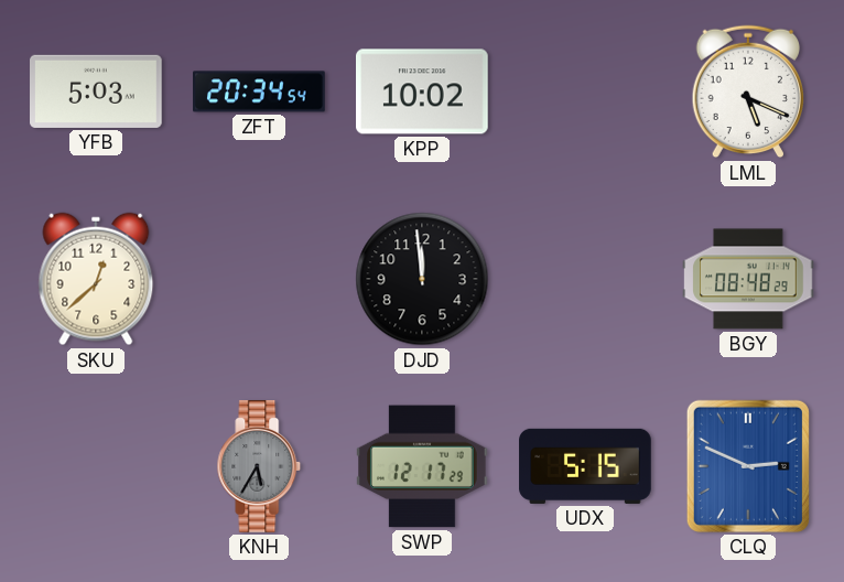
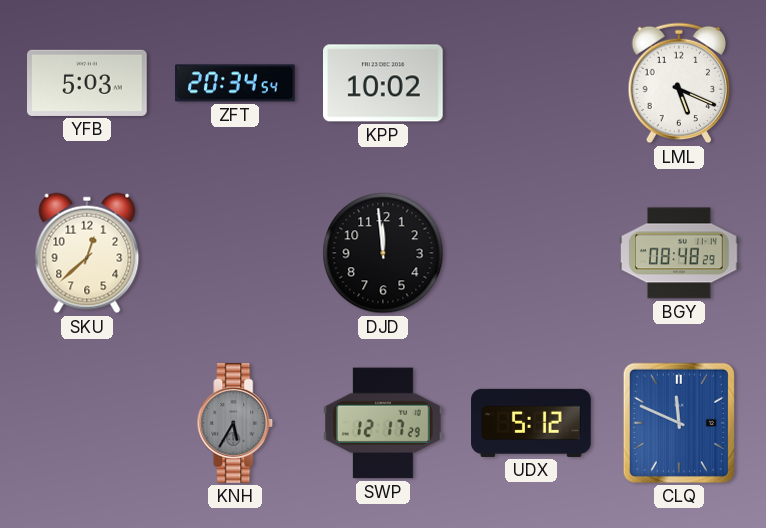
UDX: 5:15 -> 5:12
CLQ: 2:49 -> 11:49
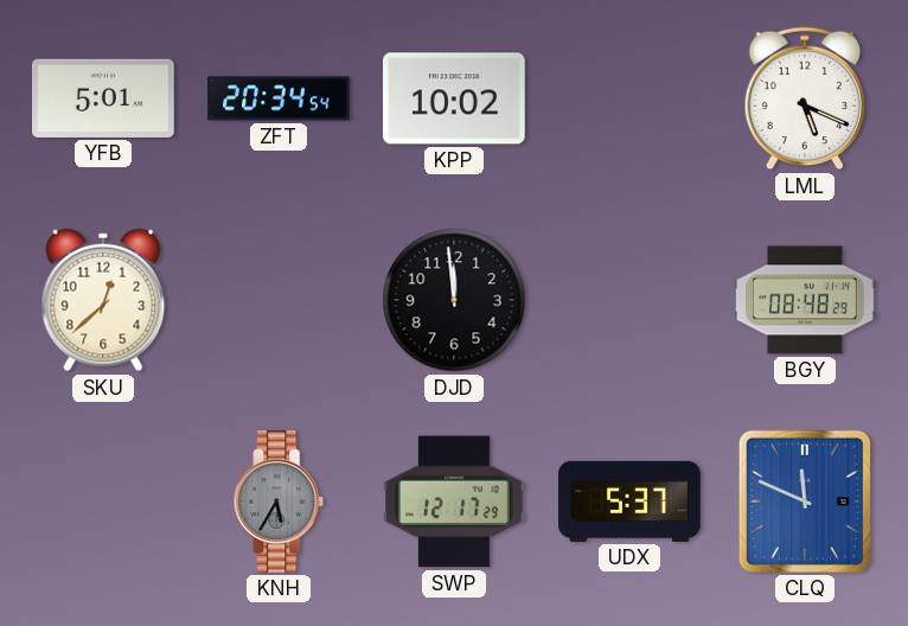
YFB: 5:03 -> 5:01
UDX: 5:12 -> 5:37
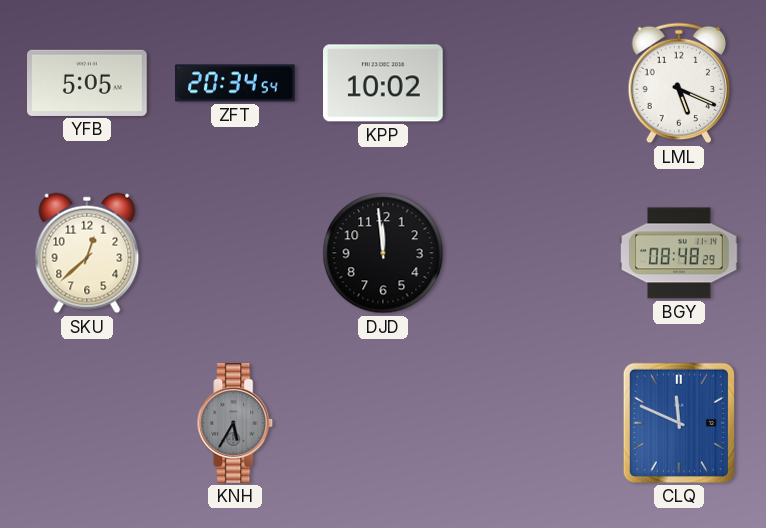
YFB: 5:01 -> 5:05
SWP: 12:17 -> none
UDX: 5:37 -> none
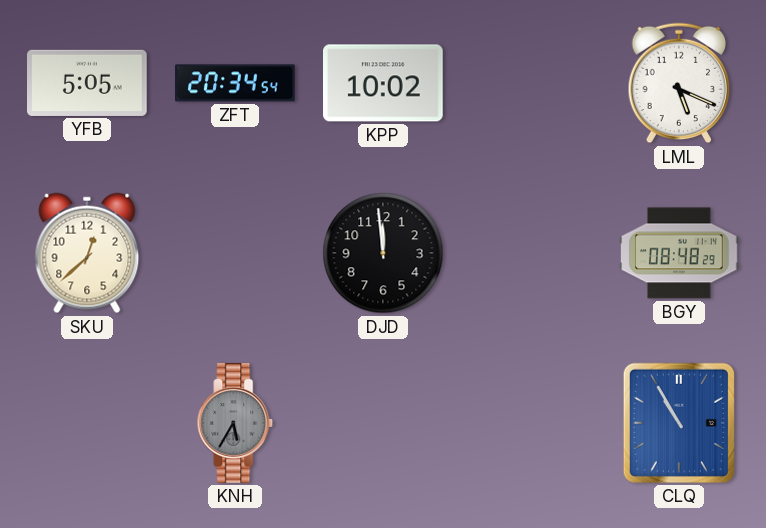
CLQ: 11:49 -> 10:55
